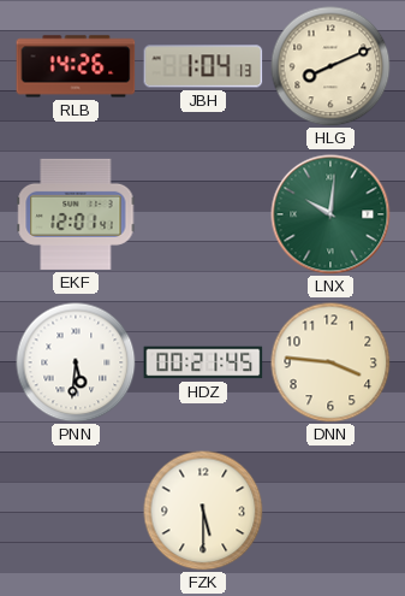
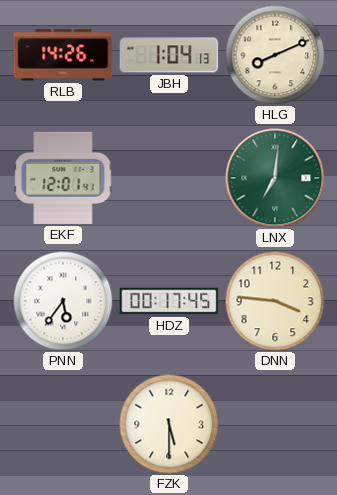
LNX: 10:01 -> 7:01
PNN: 5:31 -> 5:36
HDZ: 00:21 -> 00:17
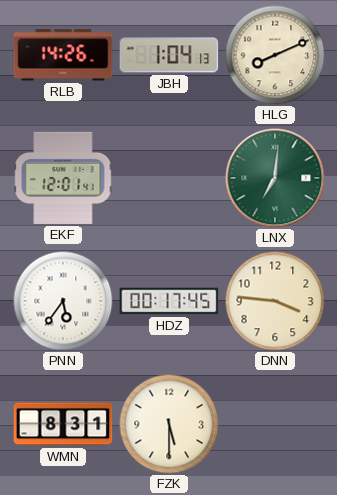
WMN: none -> 8:31
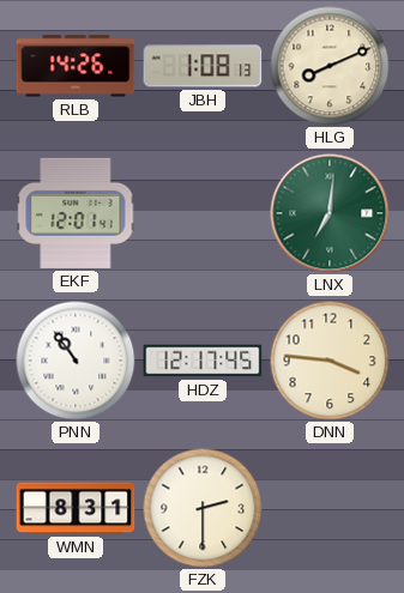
JBH: 1:04 -> 1:08
PNN: 5:36 -> 10:54
HDZ: 00:17 -> 12:17
FZK: 5:30 -> 2:30
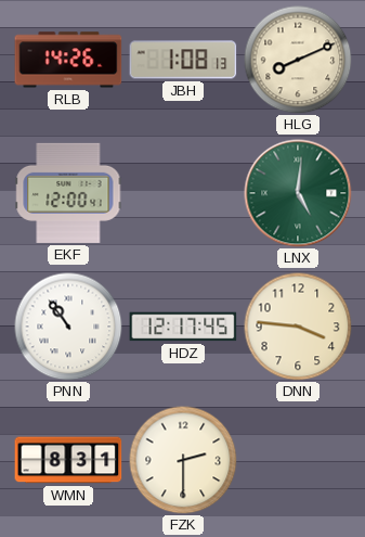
EKF: 12:01 -> 12:00
LNX: 7:01 -> 5:01
